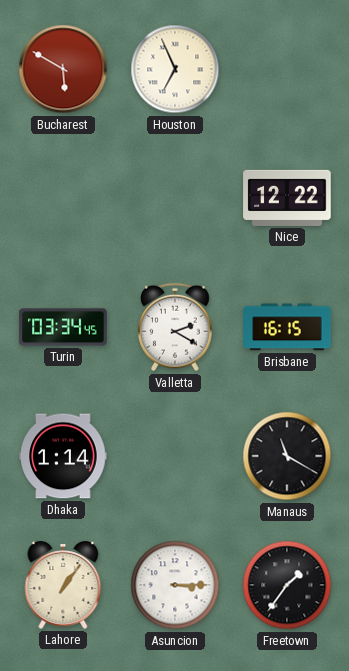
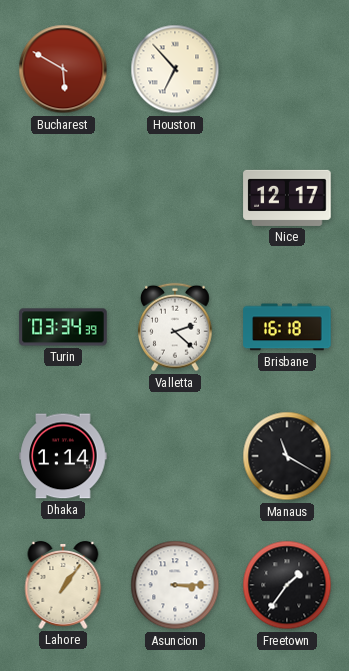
Houston: 6:56 -> 6:53
Nice: 12:22 -> 12:17
Turin: 03:34:45 -> 03:34:39
Valletta: 2:20 -> 2:22
Brisbane: 16:15 -> 16:18
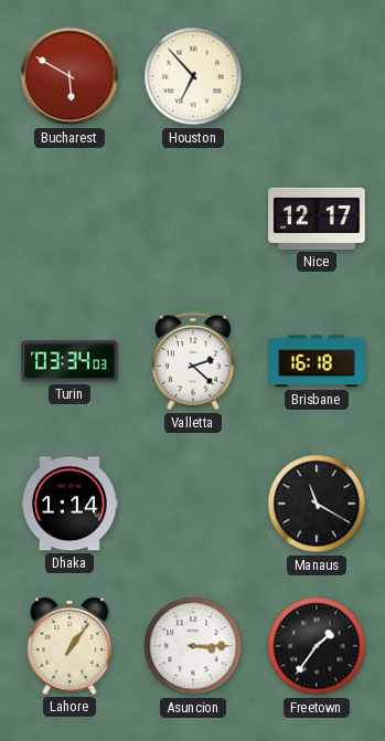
Turin: 03:34:39 -> 03:34:03
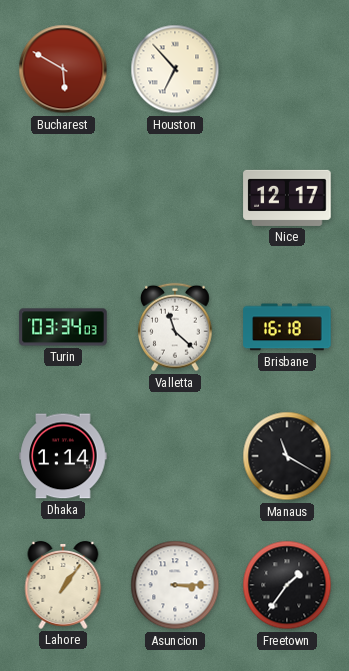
Valletta: 2:22 -> 11:22
